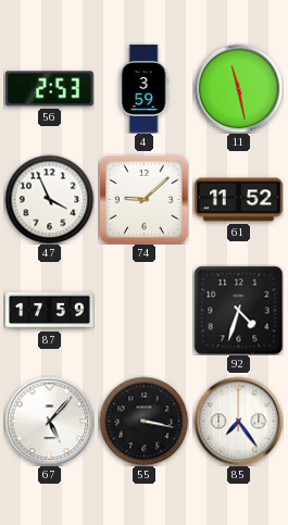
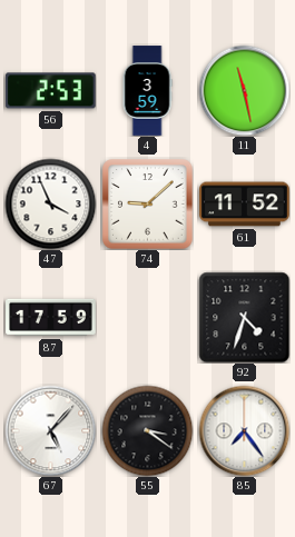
55: 3:17 -> 3:21
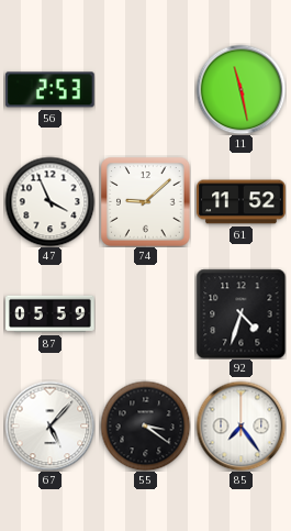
4: 3:59 -> none
87: 17:59 -> 05:59
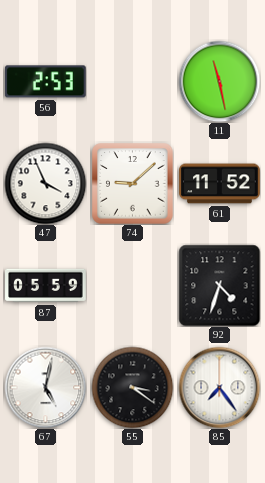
67: 5:07 -> 5:02
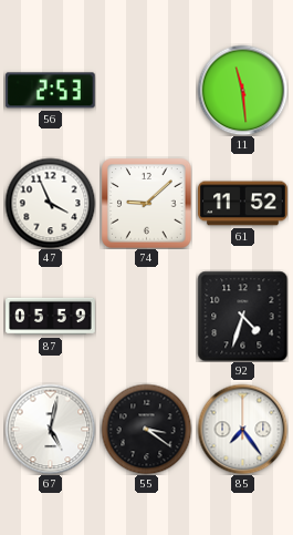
11: 11:28 -> 11:29
